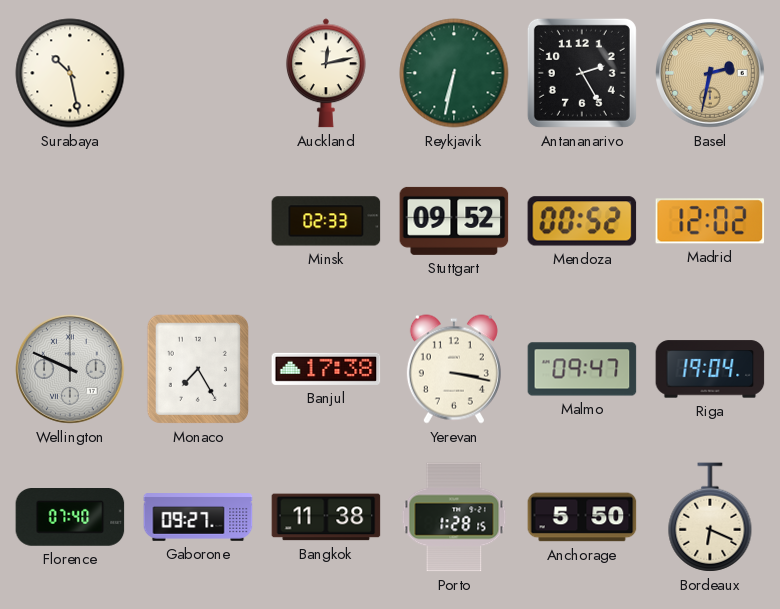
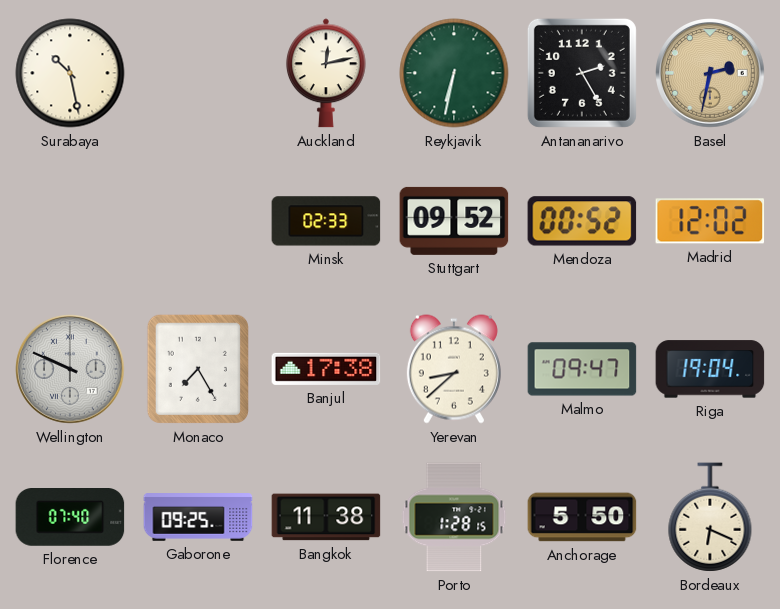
Yerevan: 3:17 -> 8:38
Gaborone: 09:27 -> 09:25
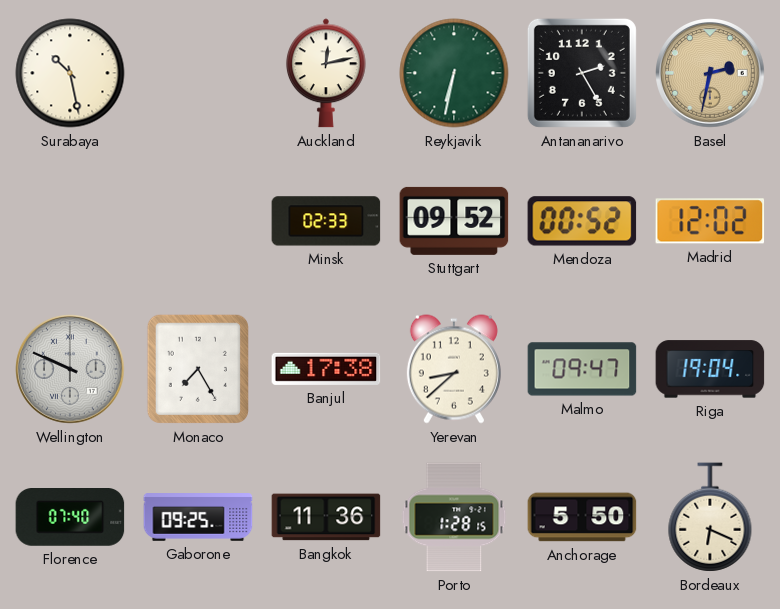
Bangkok: 11:38 -> 11:36
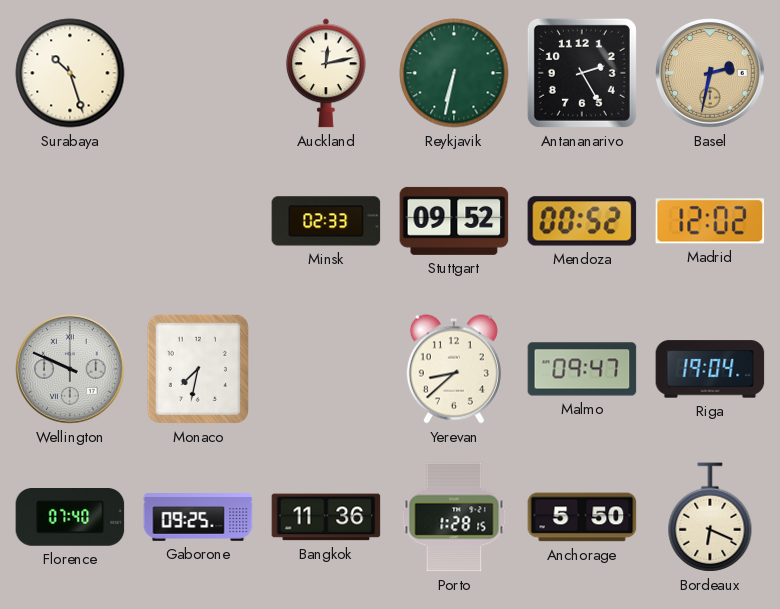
Surabaya: 10:28 -> 10:27
Monaco: 7:25 -> 7:32
Banjul: 17:38 -> none
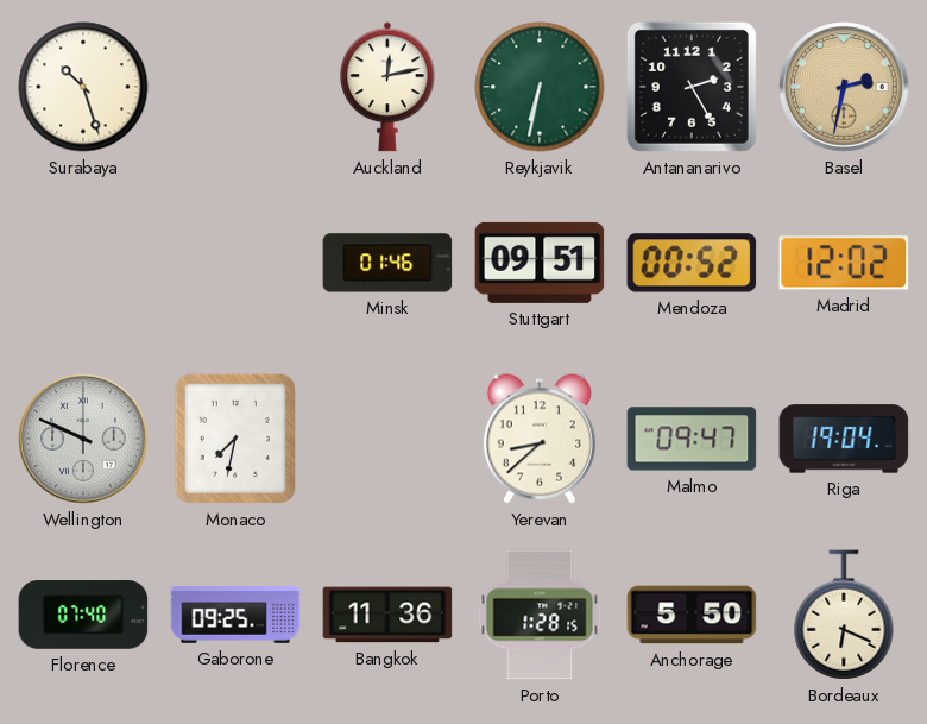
Minsk: 02:33 -> 01:46
Stuttgart: 09:52 -> 09:51
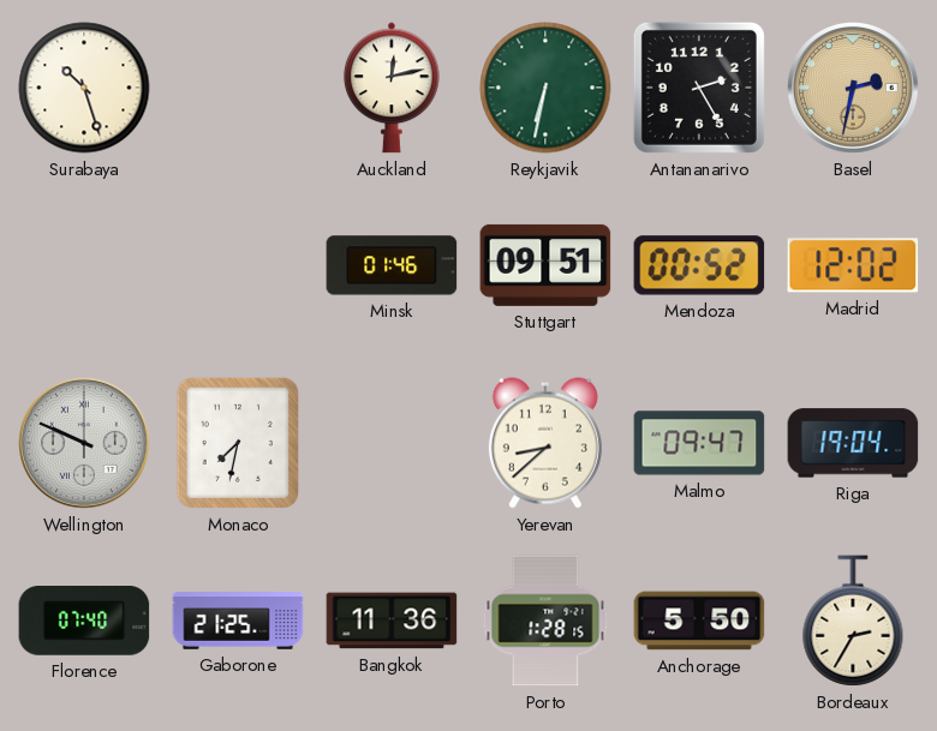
Gaborone: 09:25 -> 21:25
Bordeaux: 6:19 -> 2:35
